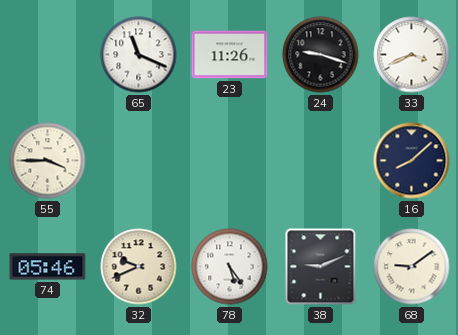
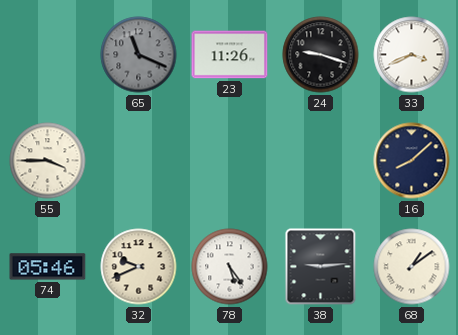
65 dial: white -> grey
38: 9:11 -> 9:14
68: 9:09 -> 1:09
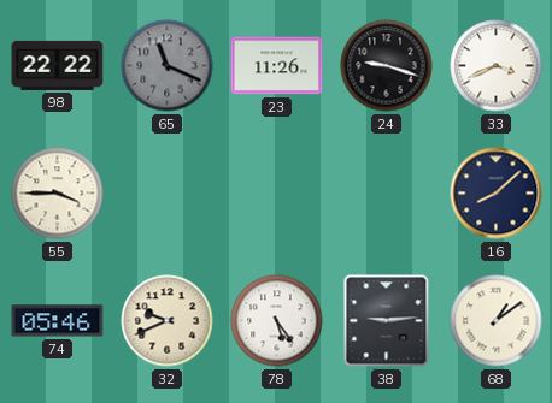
98: none -> 22:22
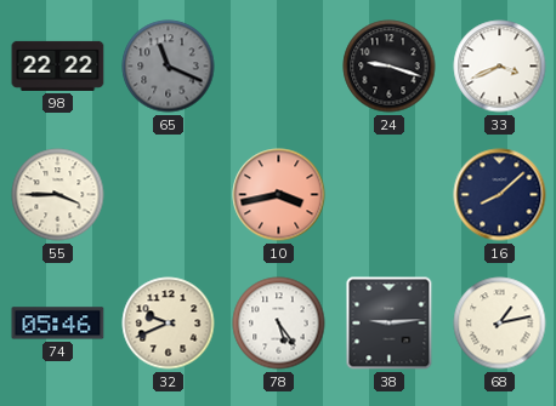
23: 11:26 -> none
10: none -> 3:43
68: 1:09 -> 1:13
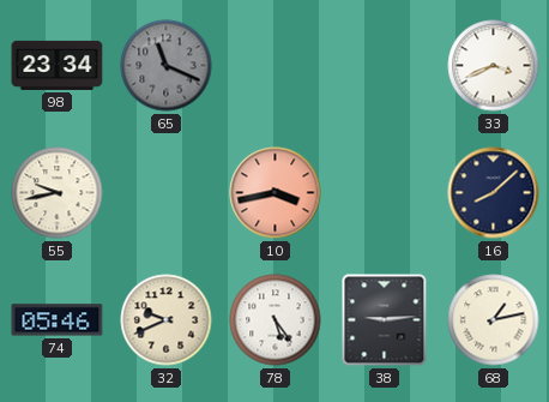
98: 22:22 -> 23:34
24: 9:18 -> none
55: 3:45 -> 9:43
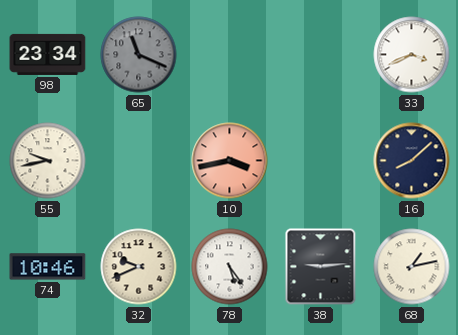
74: 05:46 -> 10:46
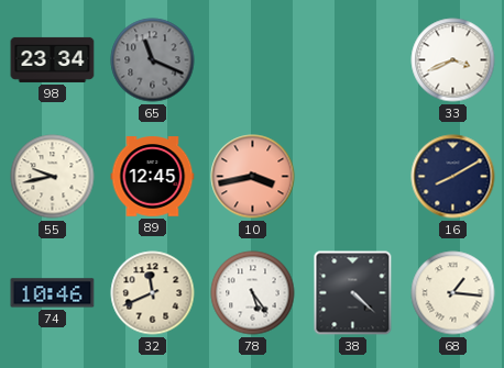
89: none -> 12:45
16: 8:08 -> 8:10
32: 9:41 -> 11:41
38: 9:14 -> 4:22
68: 1:13 -> 1:16
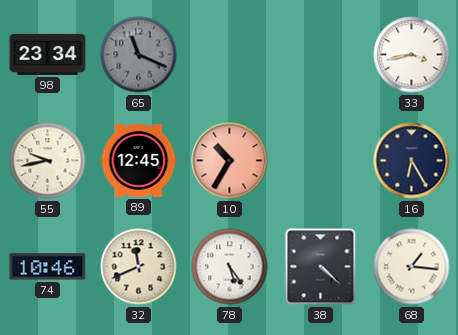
33: 3:41 -> 3:43
10: 3:43 -> 10:35
16: 8:10 -> 6:25
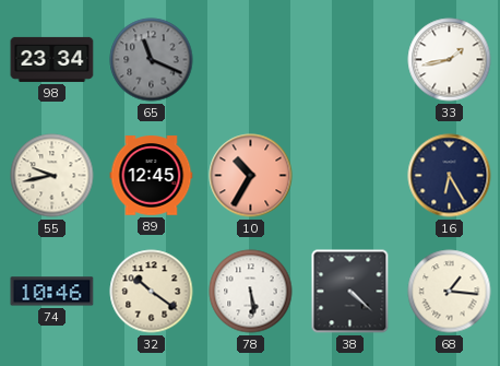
33: 3:43 -> 1:43
32: 11:41 -> 10:21
78: 5:24 -> 5:29
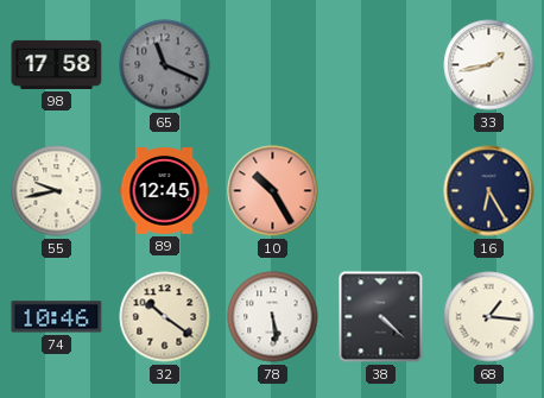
98: 23:34 -> 17:58
10: 10:35 -> 10:25
